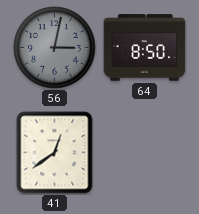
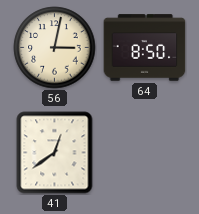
56 dial: grey -> cream
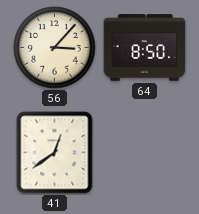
56: 3:02 -> 3:07
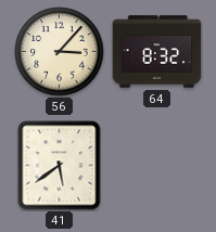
64: 8:50 -> 8:32
41: 12:39 -> 5:39
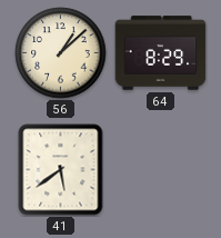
56: 3:07 -> 1:08
64: 8:32 -> 8:29
